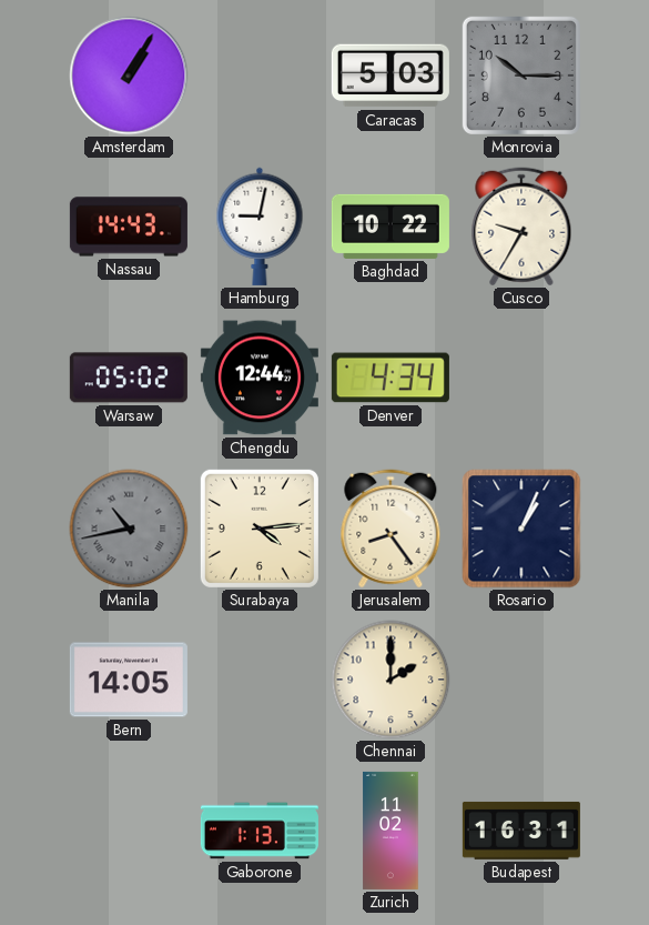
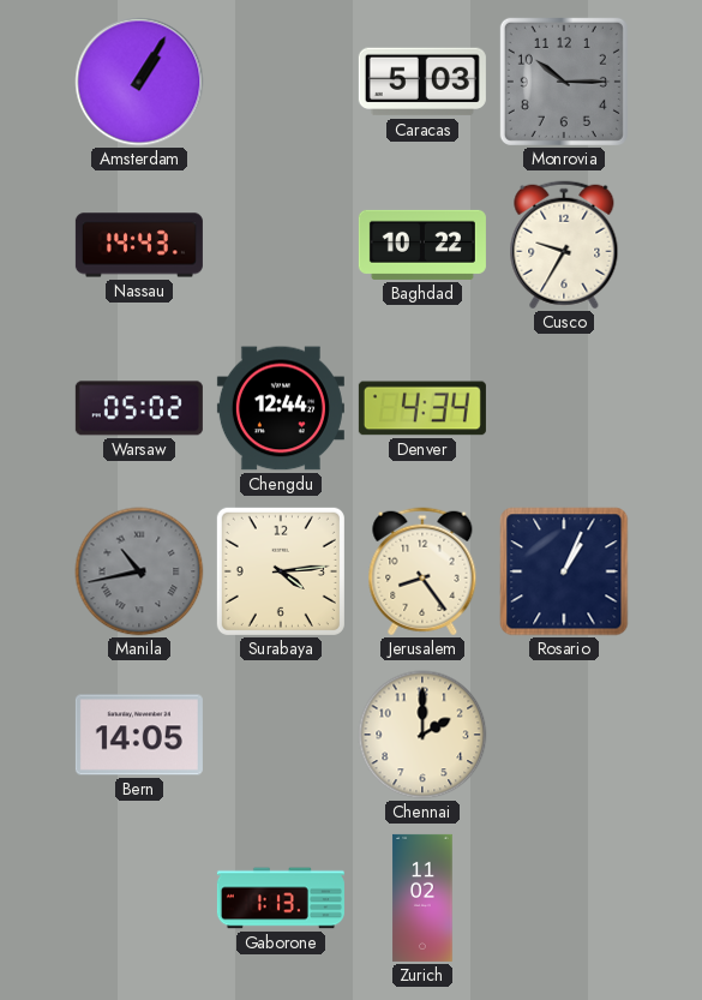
Hamburg: 9:02 -> none
Budapest: 16:31 -> none
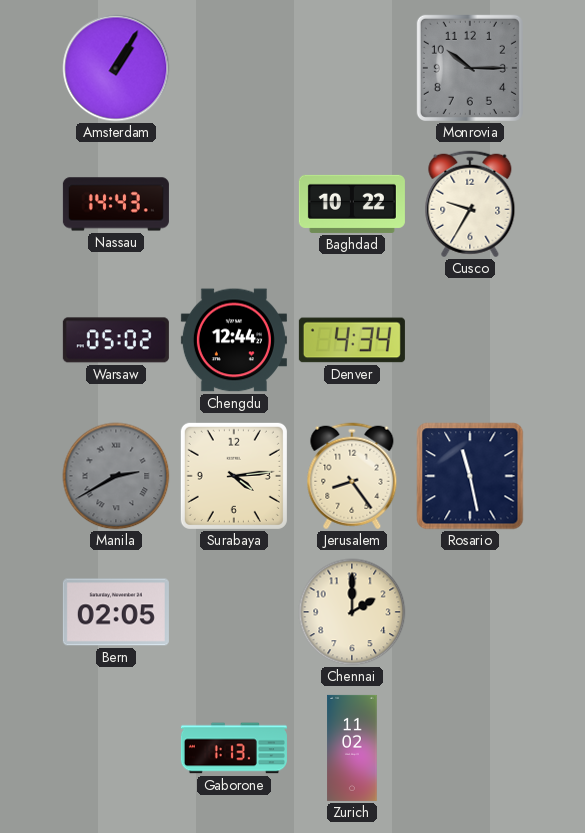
Caracas: 5:03 -> none
Manila: 10:43 -> 2:40
Rosario: 1:04 -> 11:28
Bern: 14:05 -> 02:05
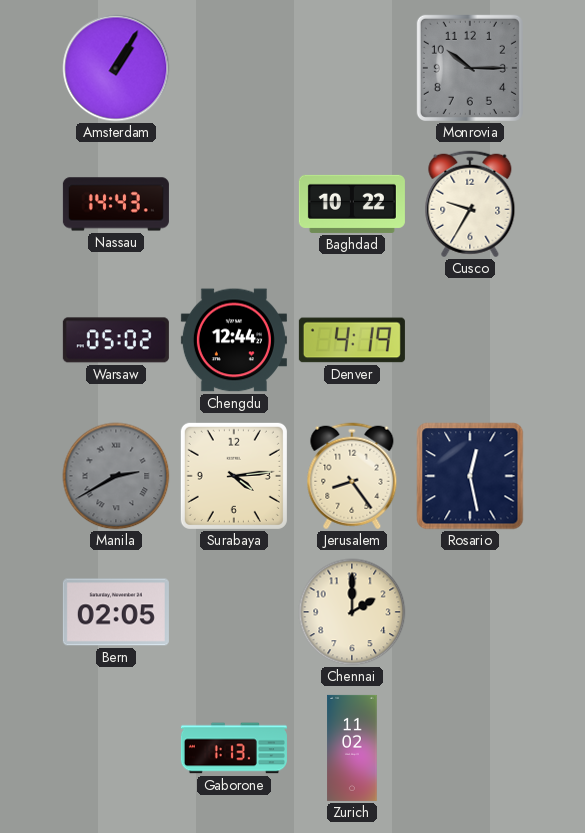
Denver: 4:34 -> 4:19
Rosario: 11:28 -> 12:28
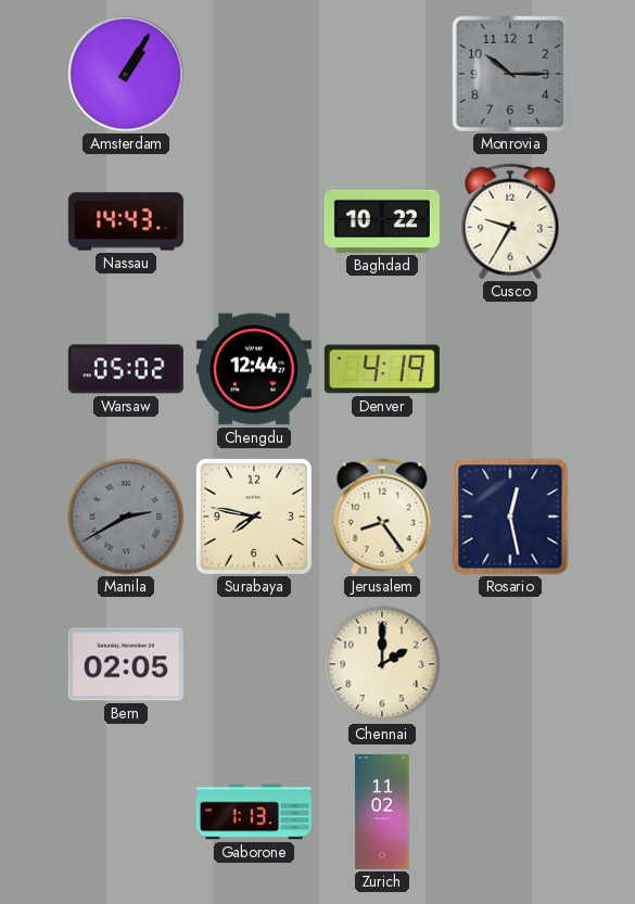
Surabaya: 4:14 -> 7:47
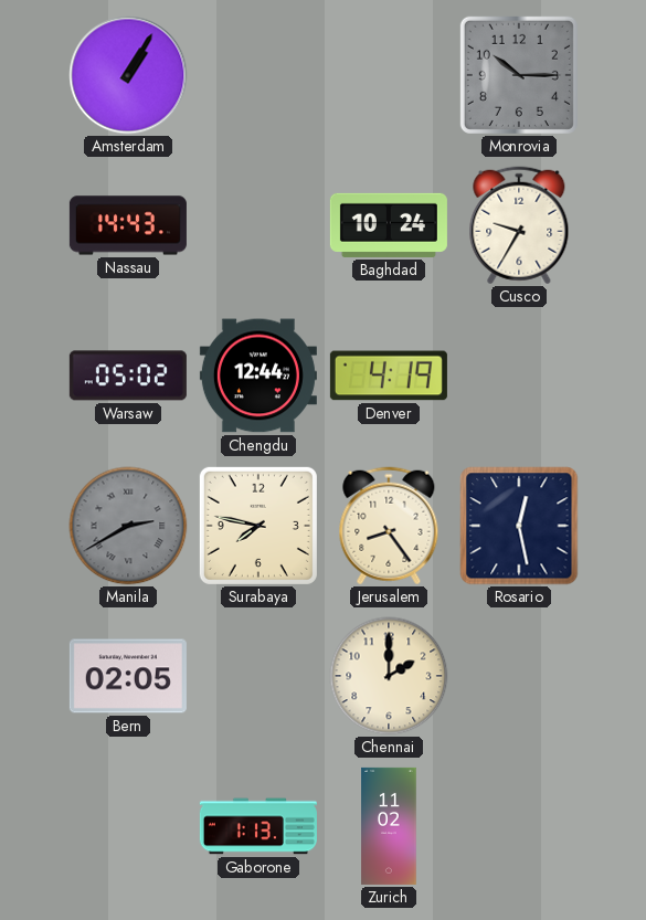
Baghdad: 10:22 -> 10:24
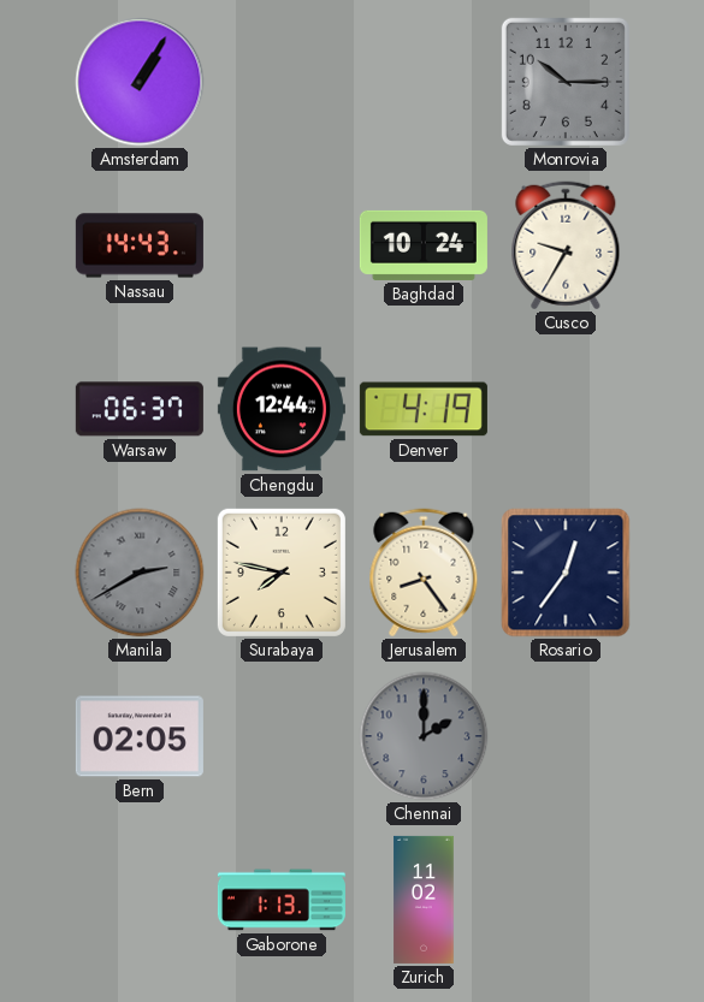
Warsaw: 05:02 -> 06:37
Rosario: 12:28 -> 12:36
Chennai dial: cream -> grey
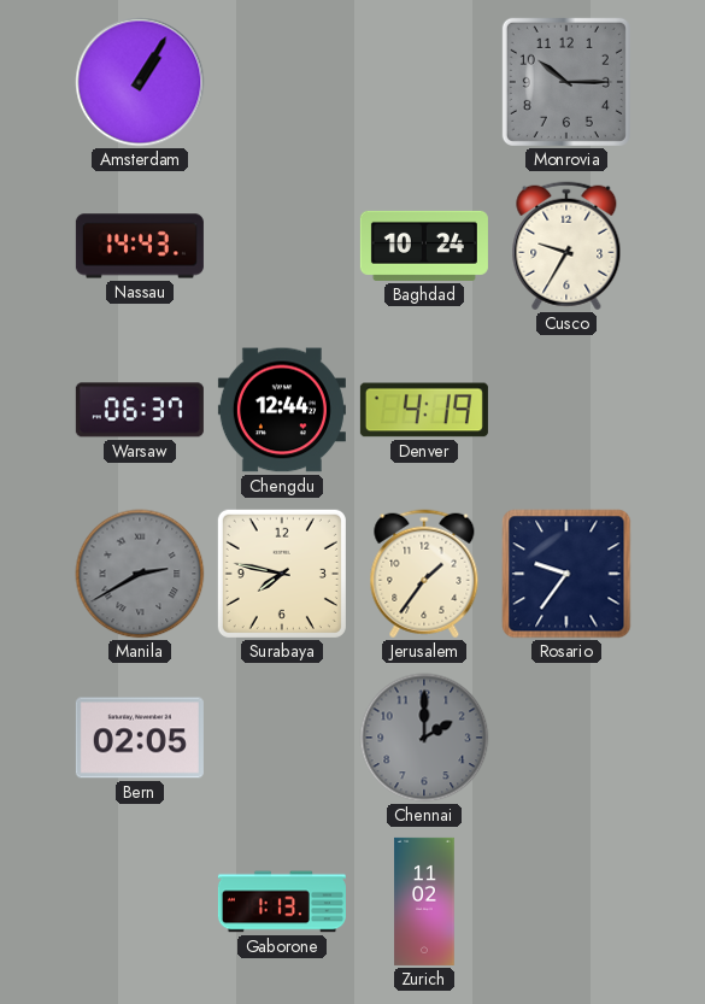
Jerusalem: 8:24 -> 1:36
Rosario: 12:36 -> 9:36
